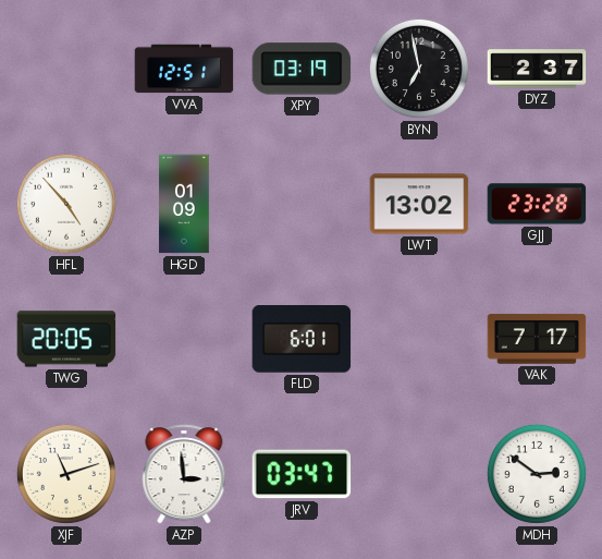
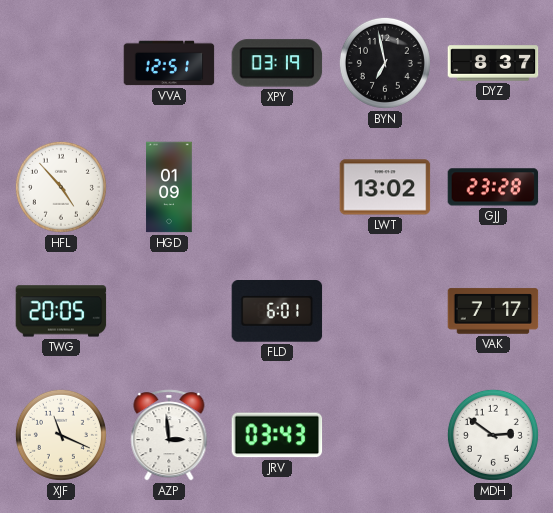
DYZ: 2:37 -> 8:37
XJF: 11:12 -> 11:19
JRV: 03:47 -> 03:43
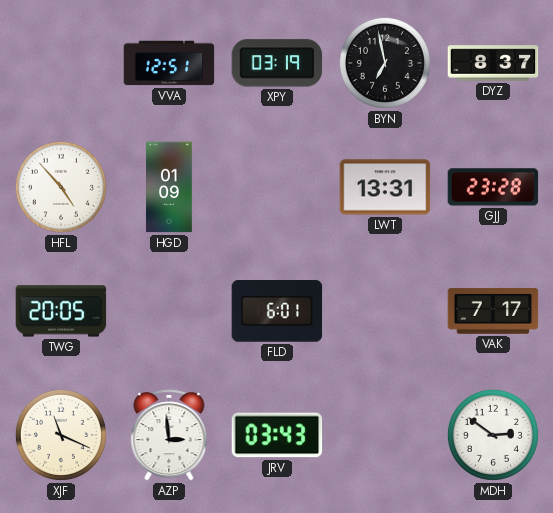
LWT: 13:02 -> 13:31
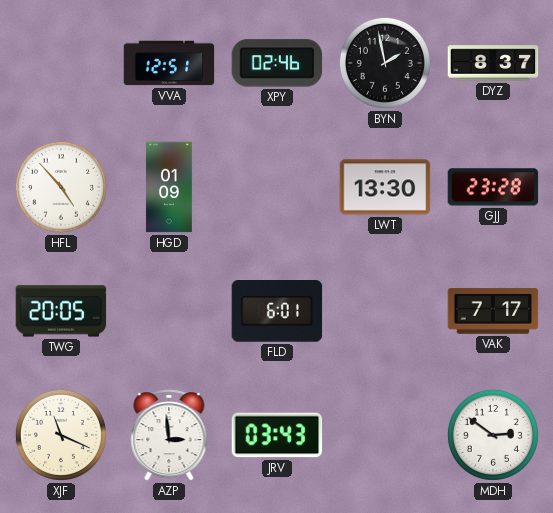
XPY: 03:19 -> 02:46
BYN: 6:58 -> 1:58
LWT: 13:31 -> 13:30
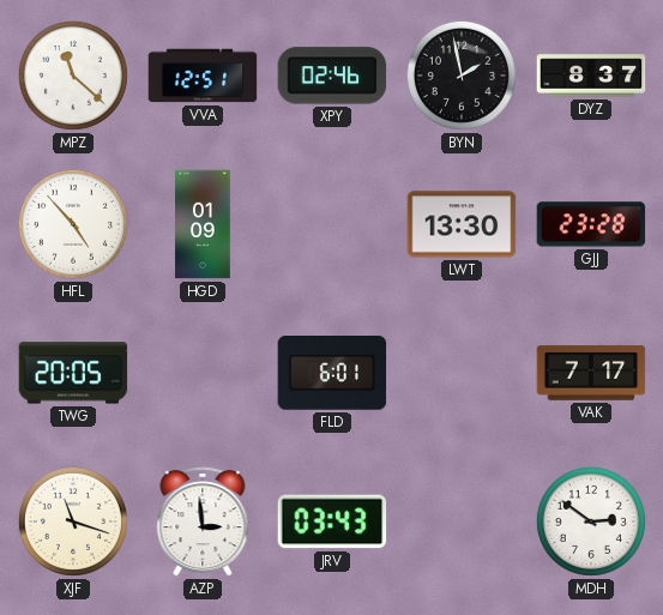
MPZ: none -> 11:22
XJF: 11:19 -> 11:18
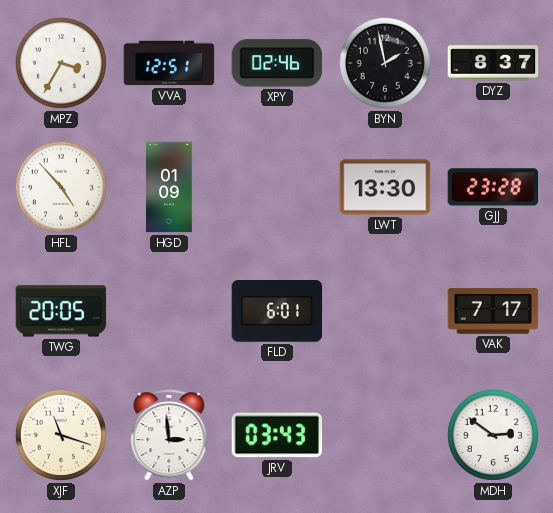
MPZ: 11:22 -> 3:35
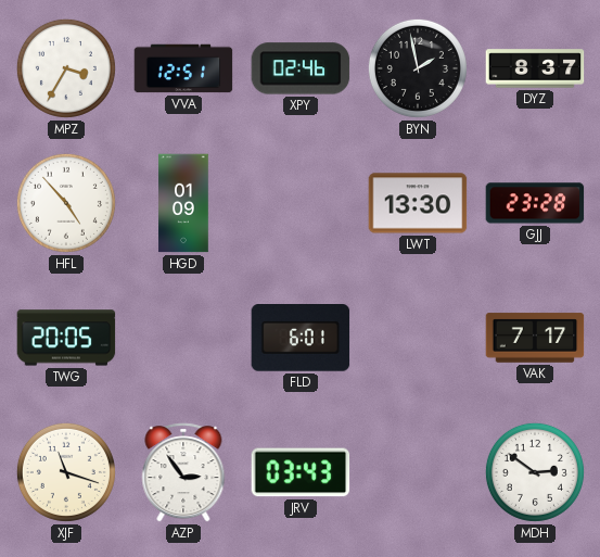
AZP: 2:59 -> 2:54
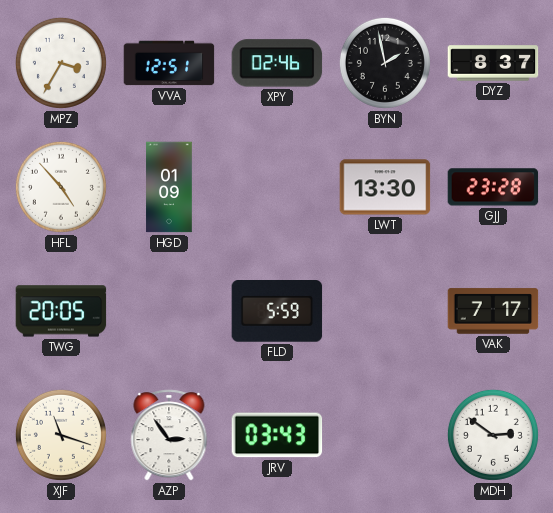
FLD: 6:01 -> 5:59
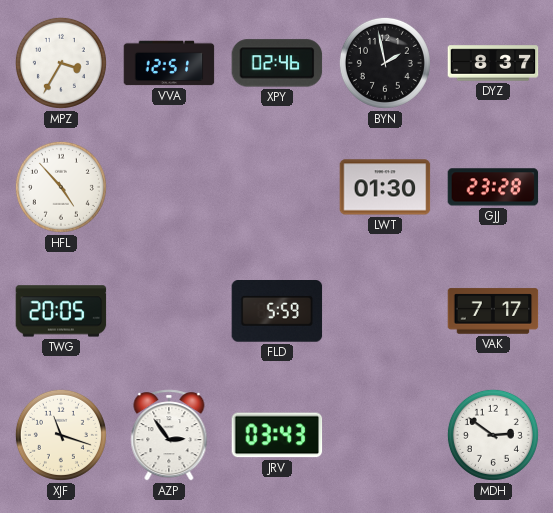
HGD: 01:09 -> none
LWT: 13:30 -> 01:30
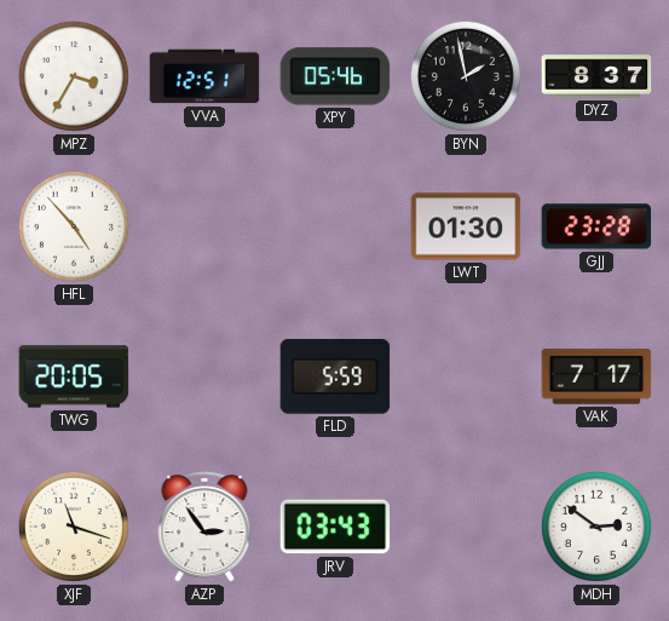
XPY: 02:46 -> 05:46
